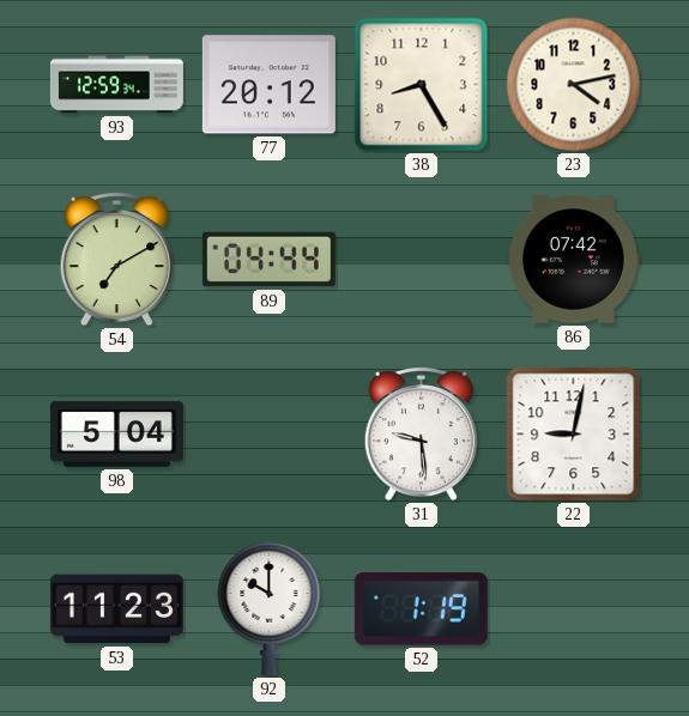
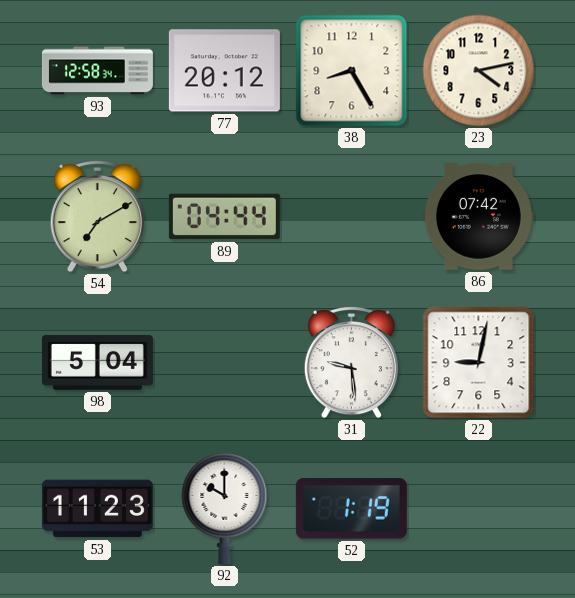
93: 12:59 -> 12:58
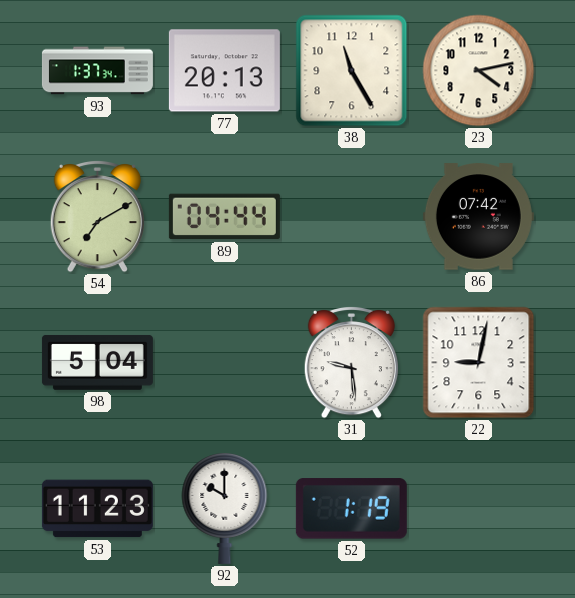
93: 12:58 -> 1:37
77: 20:12 -> 20:13
38: 8:25 -> 11:25
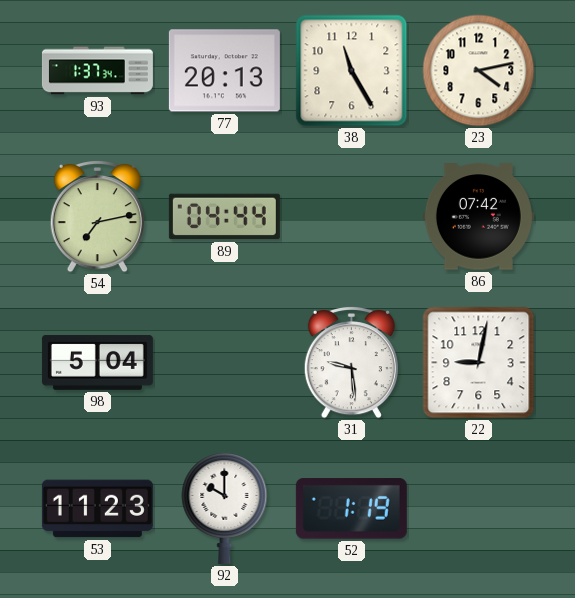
54: 7:10 -> 7:13
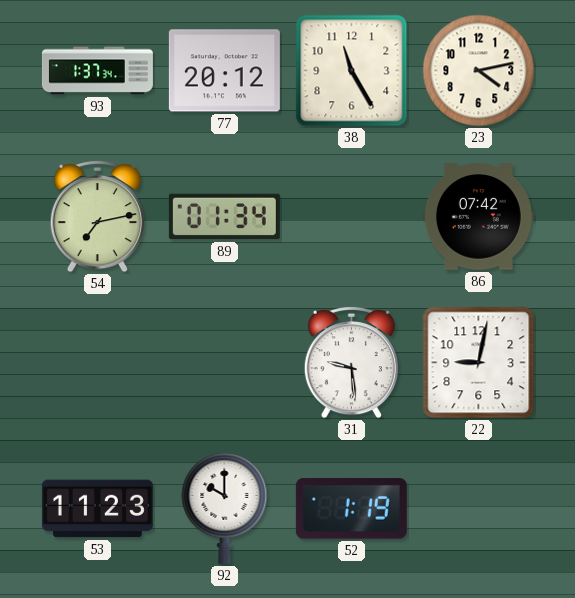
77: 20:13 -> 20:12
89: 04:44 -> 01:34
98: 5:04 -> none
